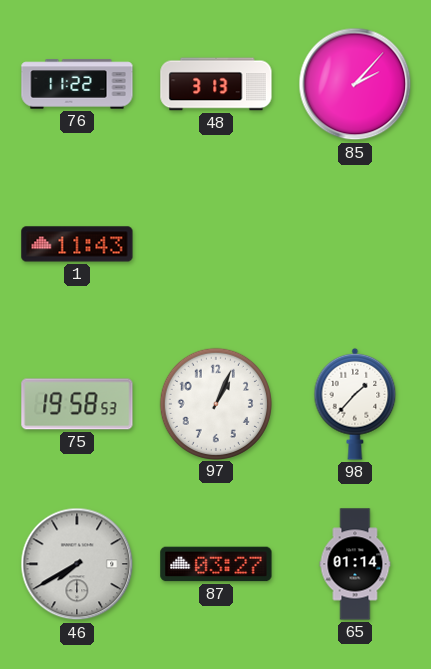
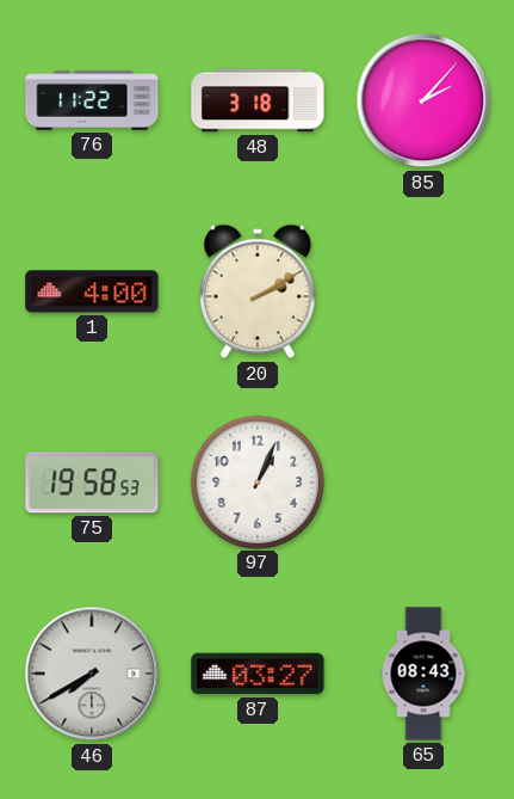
48: 3:13 -> 3:18
1: 11:43 -> 4:00
20: none -> 2:10
98: 1:37 -> none
65: 01:14 -> 08:43
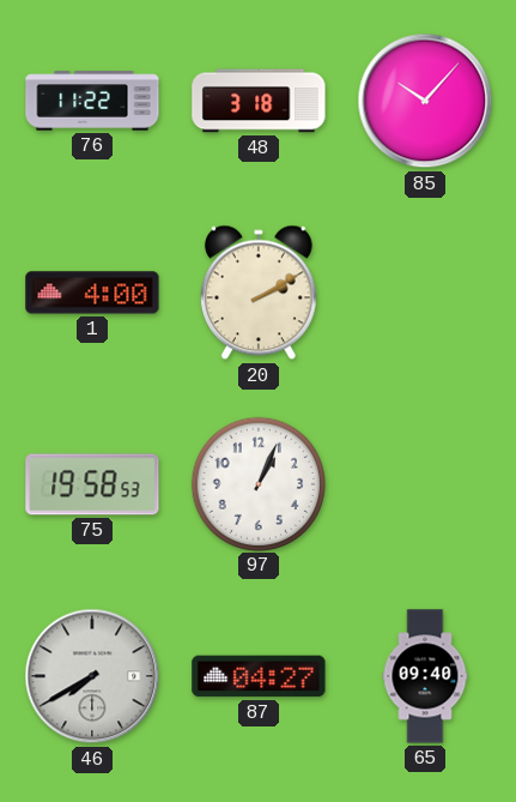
85: 2:07 -> 10:07
87: 03:27 -> 04:27
65: 08:43 -> 09:40
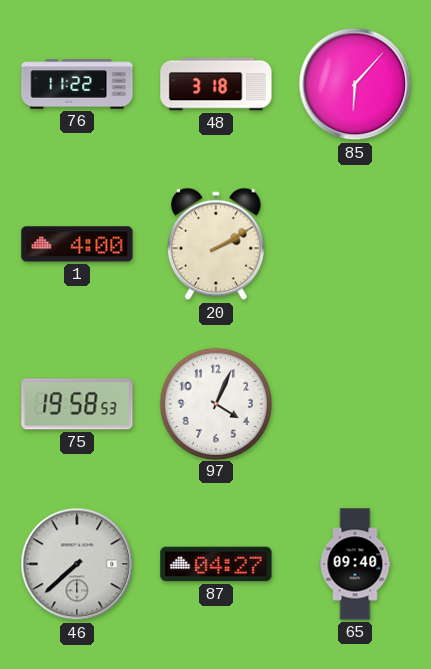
85: 10:07 -> 6:07
97: 1:04 -> 4:04
46: 7:40 -> 7:38
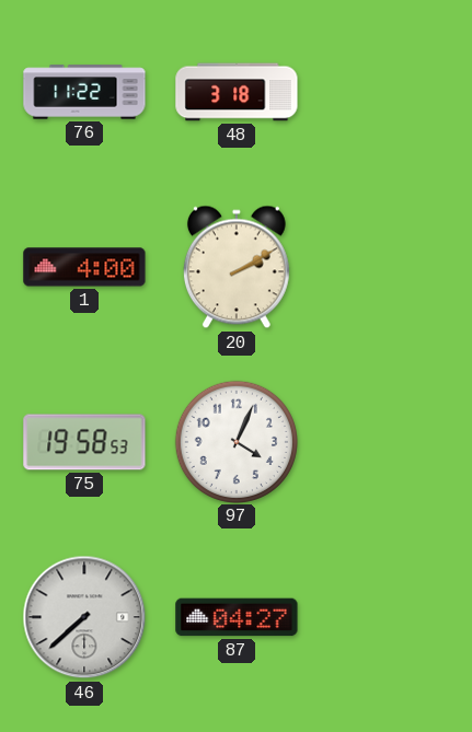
85: 6:07 -> none
65: 09:40 -> none
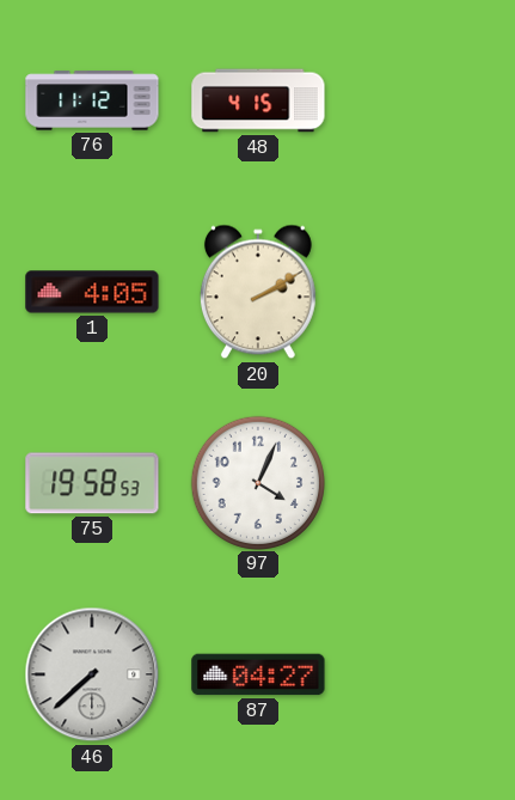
76: 11:22 -> 11:12
48: 3:18 -> 4:15
1: 4:00 -> 4:05
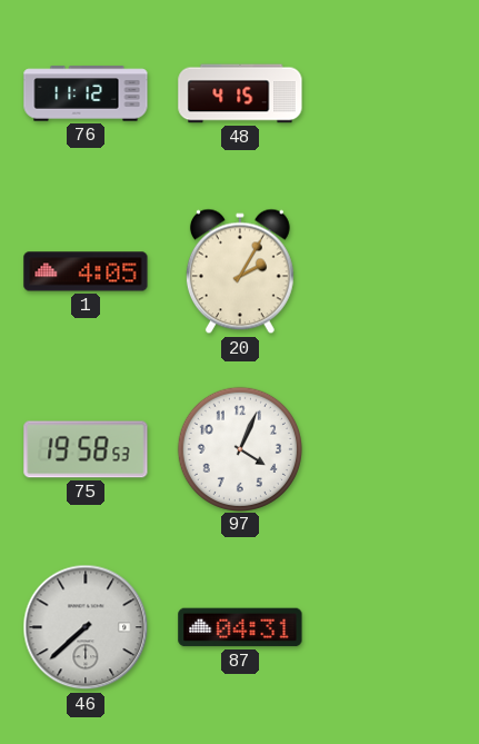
20: 2:10 -> 2:05
87: 04:27 -> 04:31
